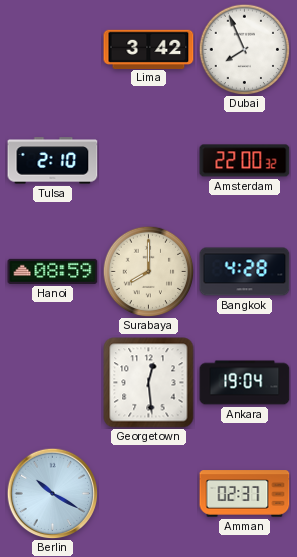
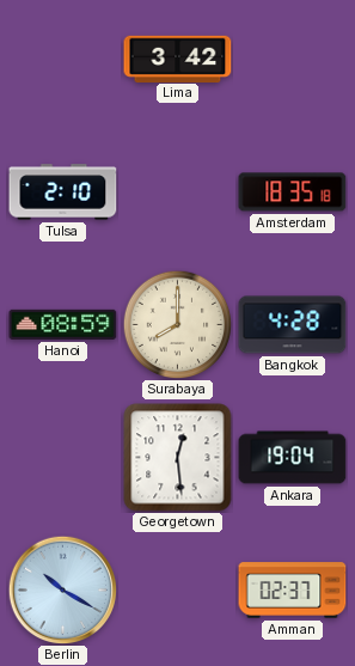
Dubai: 7:56 -> none
Amsterdam: 22:00 -> 18:35
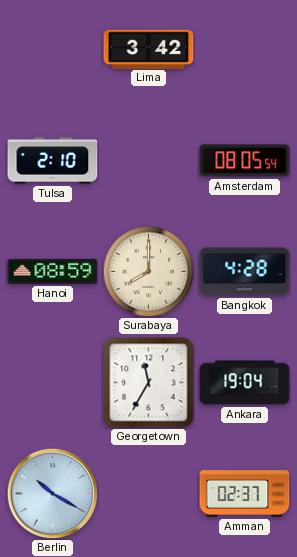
Amsterdam: 18:35 -> 08:05
Georgetown: 12:29 -> 11:35
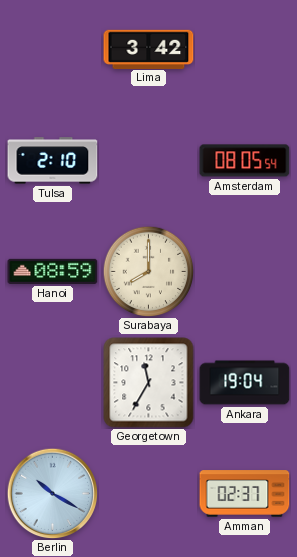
Bangkok: 4:28 -> none
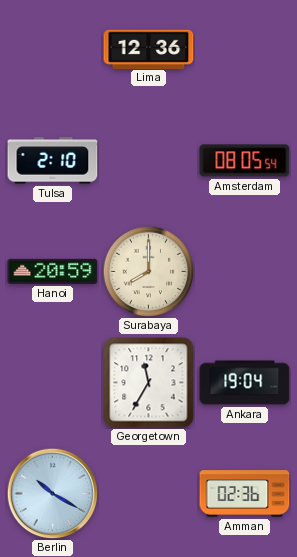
Lima: 3:42 -> 12:36
Hanoi: 08:59 -> 20:59
Amman: 02:37 -> 02:36
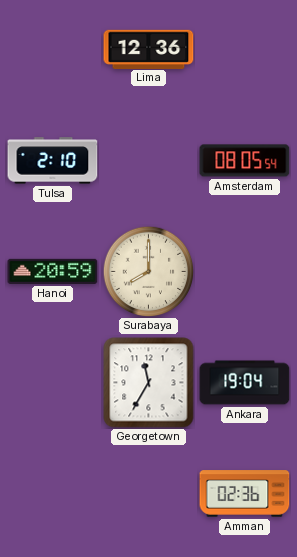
Berlin: 10:20 -> none
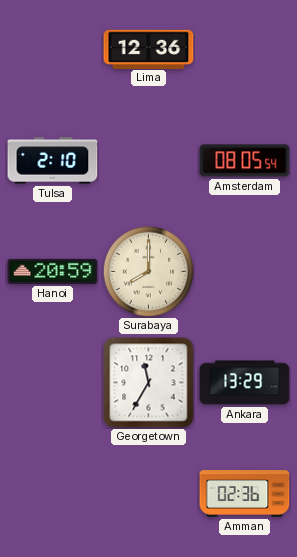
Ankara: 19:04 -> 13:29
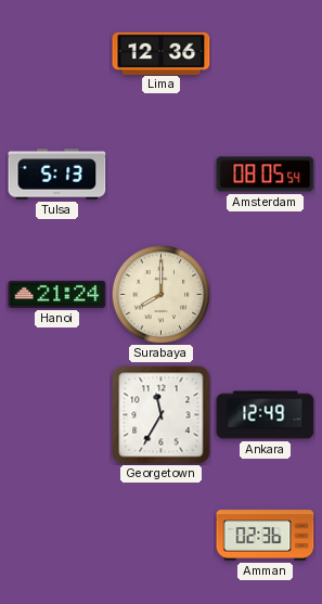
Tulsa: 2:10 -> 5:13
Hanoi: 20:59 -> 21:24
Ankara: 13:29 -> 12:49
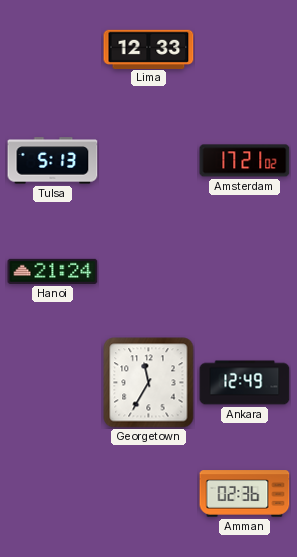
Lima: 12:36 -> 12:33
Amsterdam: 08:05 -> 17:21
Surabaya: 8:00 -> none
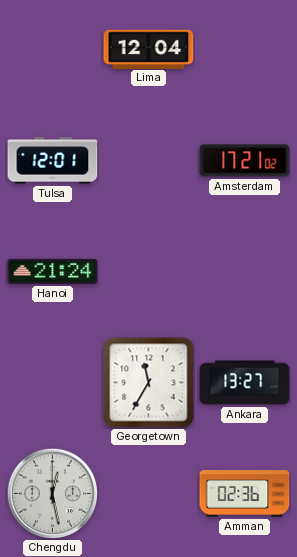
Lima: 12:33 -> 12:04
Tulsa: 5:13 -> 12:01
Ankara: 12:49 -> 13:27
Chengdu: none -> 12:28
